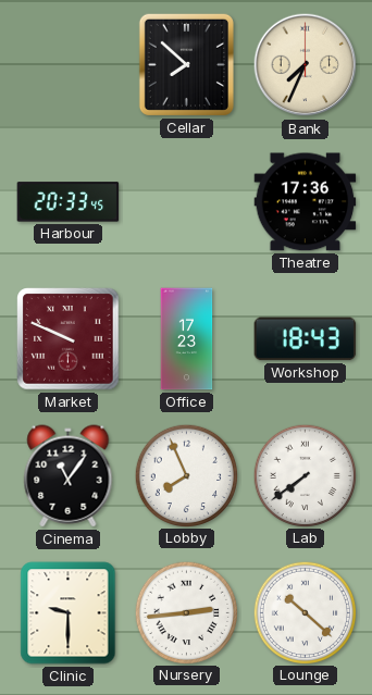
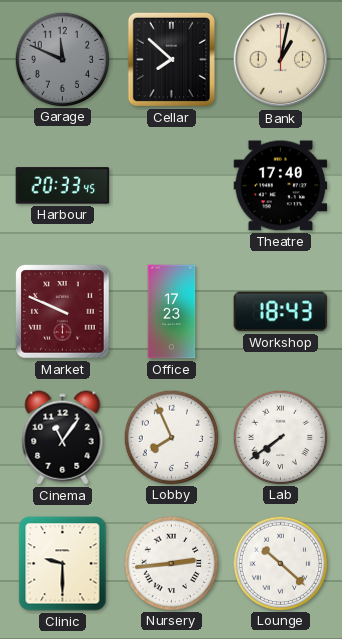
Garage: none -> 11:49
Bank: 7:34 -> 1:02
Theatre: 17:36 -> 17:40
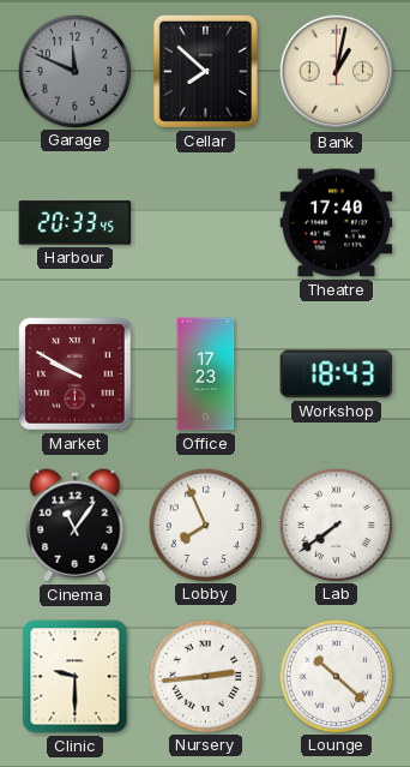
Market: 9:49 -> 9:50
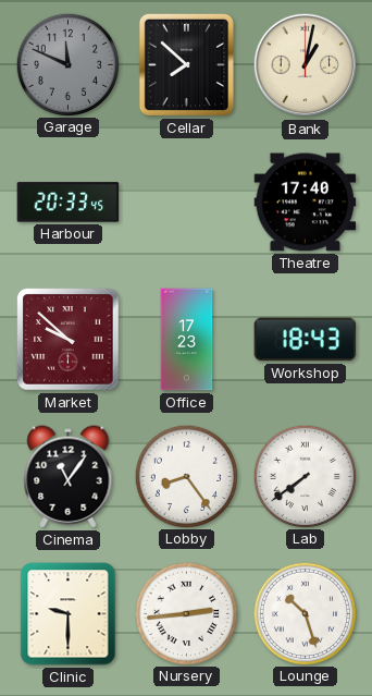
Market: 9:50 -> 9:52
Lobby: 7:56 -> 8:24
Lounge: 10:22 -> 10:27
